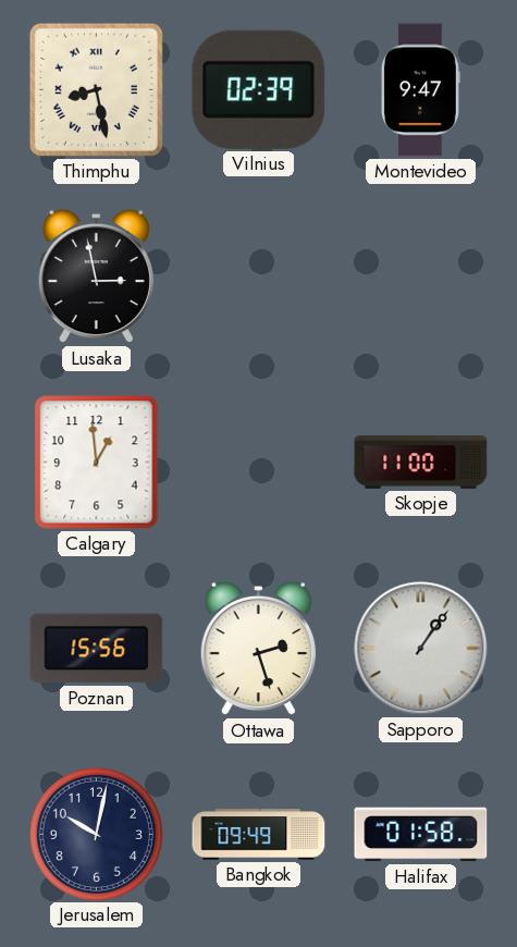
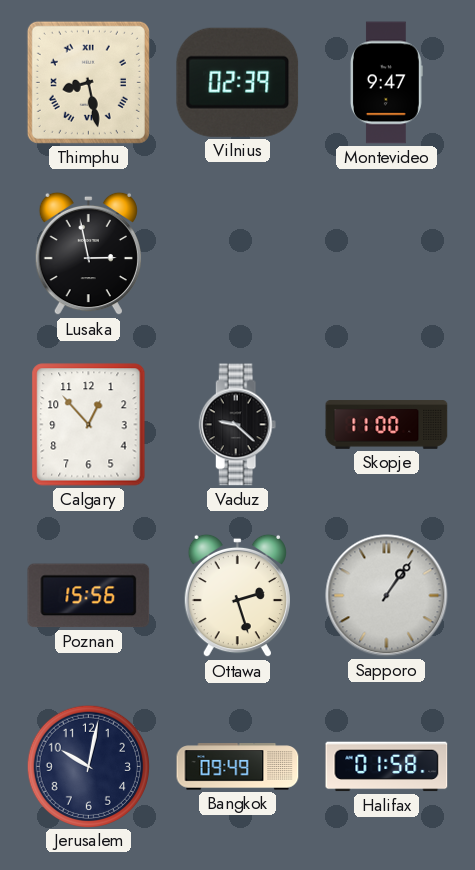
Calgary: 12:59 -> 12:53
Vaduz: none -> 9:22
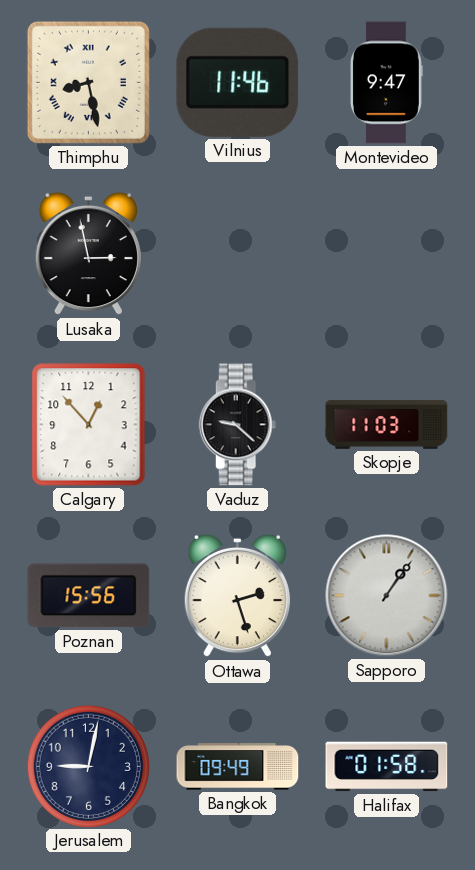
Vilnius: 02:39 -> 11:46
Skopje: 11:00 -> 11:03
Jerusalem: 10:02 -> 9:02
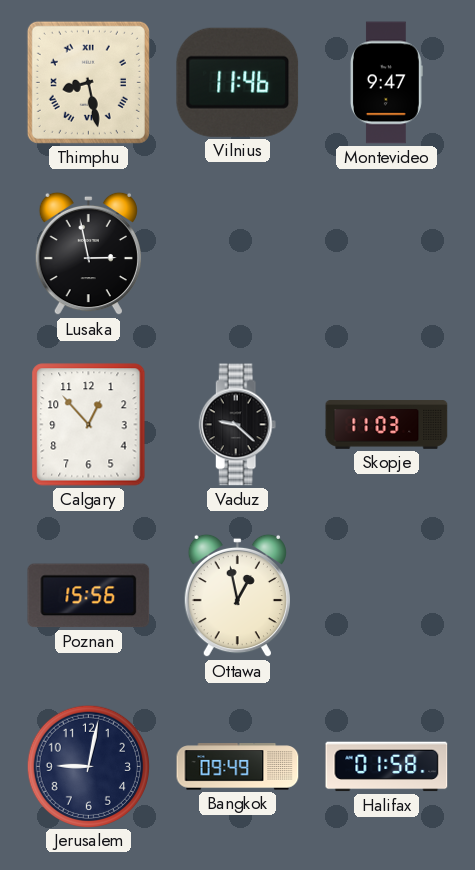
Ottawa: 2:27 -> 12:58
Sapporo: 1:06 -> none
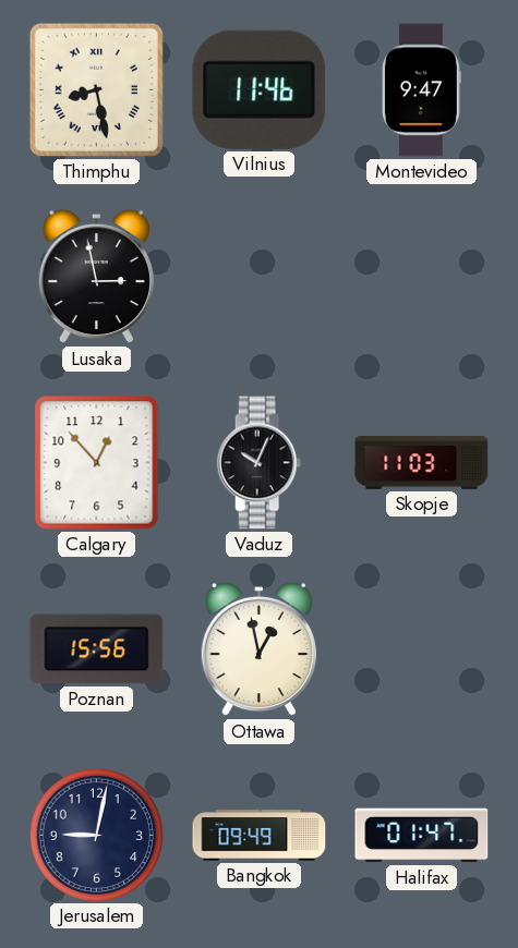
Vaduz: 9:22 -> 10:04
Halifax: 01:58 -> 01:47
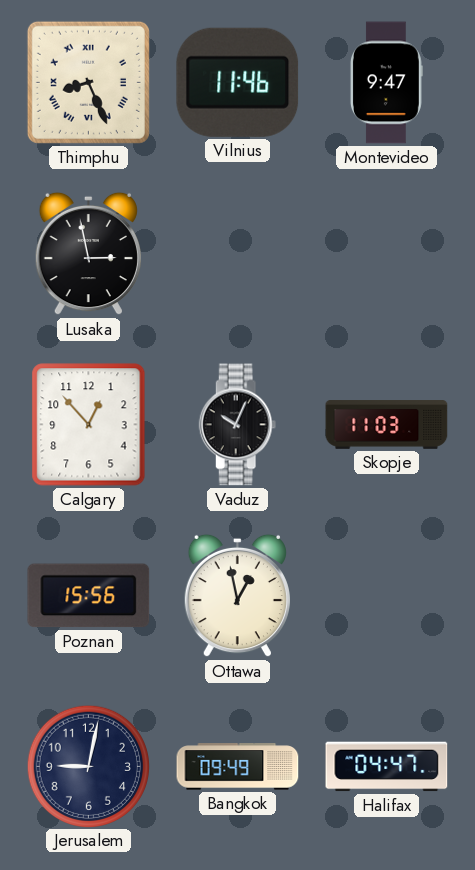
Thimphu: 8:28 -> 8:26
Halifax: 01:47 -> 04:47
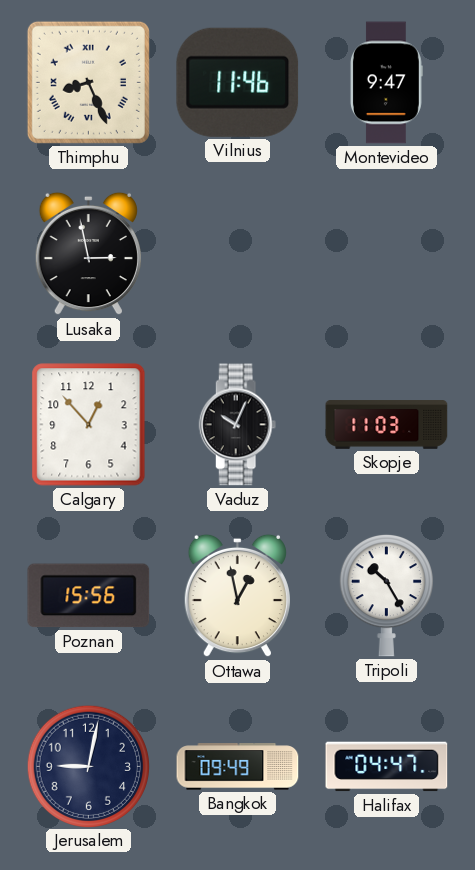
Tripoli: none -> 10:25
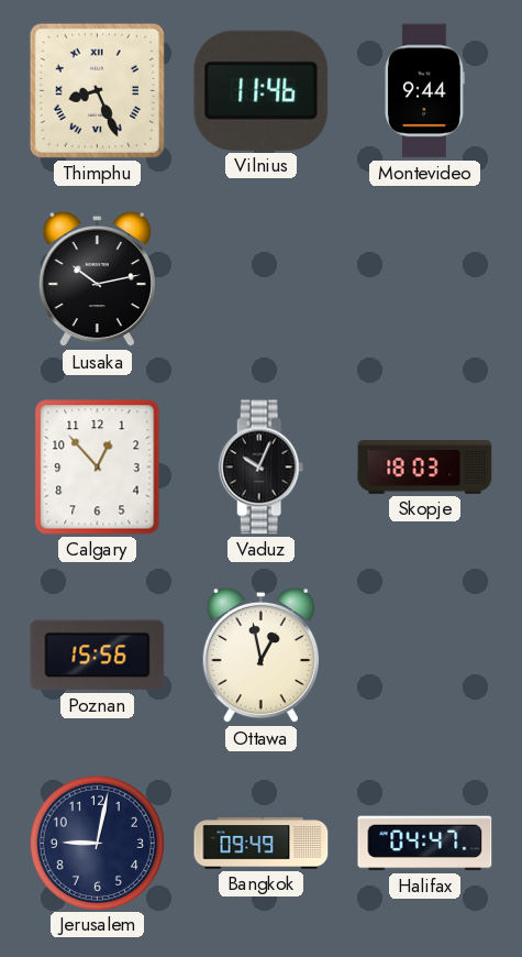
Montevideo: 9:47 -> 9:44
Lusaka: 2:58 -> 10:13
Skopje: 11:03 -> 18:03
Tripoli: 10:25 -> none
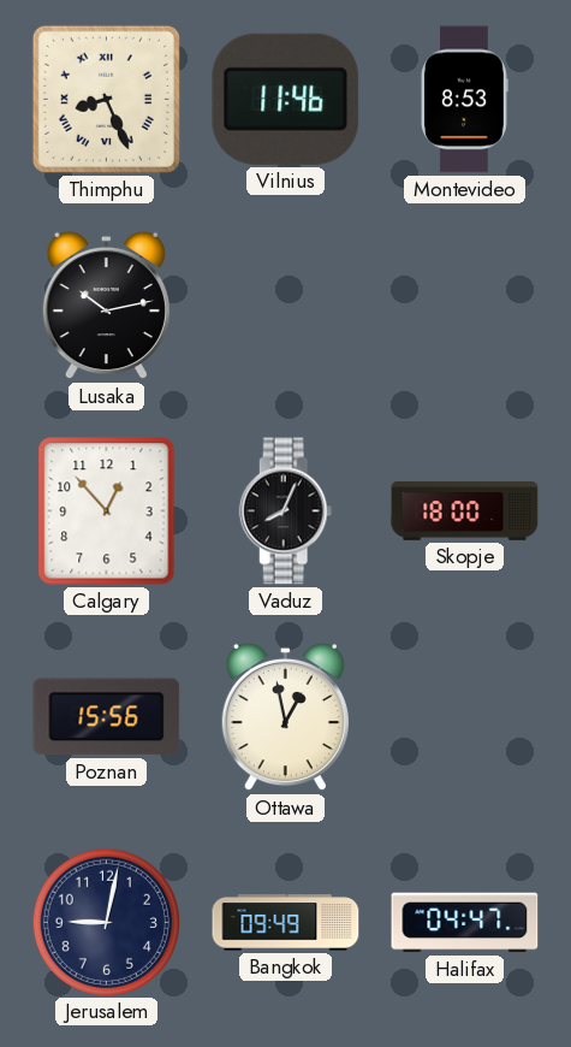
Montevideo: 9:44 -> 8:53
Vaduz: 10:04 -> 8:04
Skopje: 18:03 -> 18:00
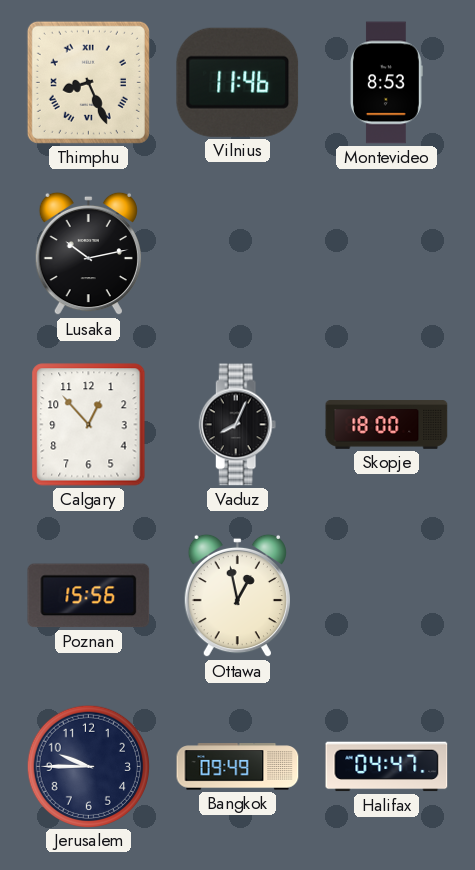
Jerusalem: 9:02 -> 9:45
